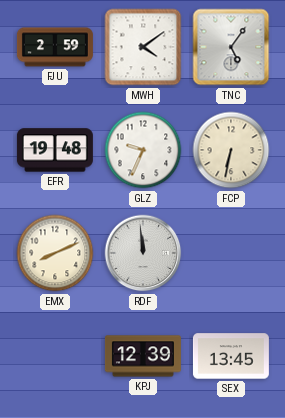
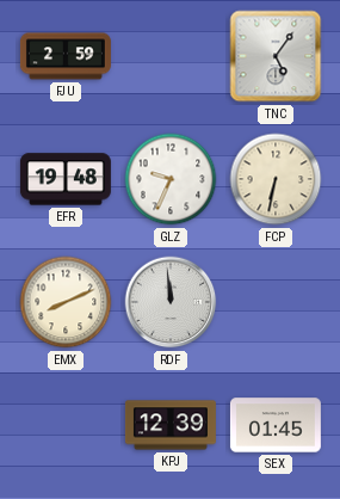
MWH: 4:09 -> none
SEX: 13:45 -> 01:45
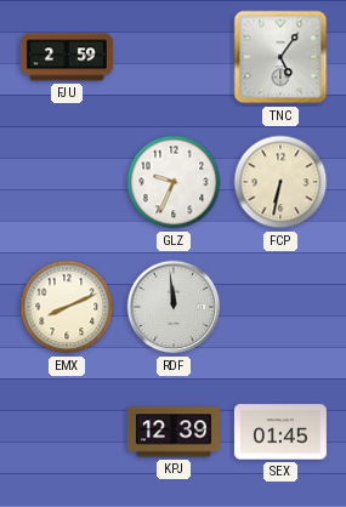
EFR: 19:48 -> none
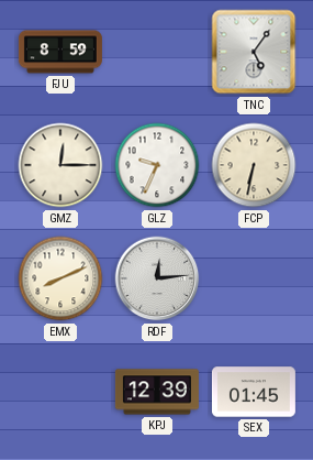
FJU: 2:59 -> 8:59
GMZ: none -> 12:15
RDF: 11:59 -> 12:14
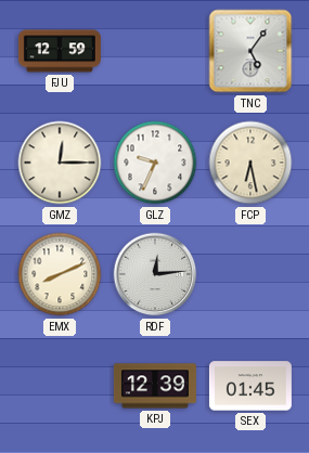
FJU: 8:59 -> 12:59
FCP: 6:32 -> 6:28
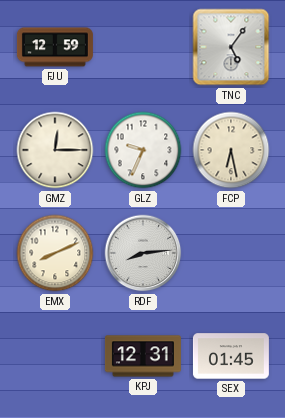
RDF: 12:14 -> 8:14
KPJ: 12:39 -> 12:31
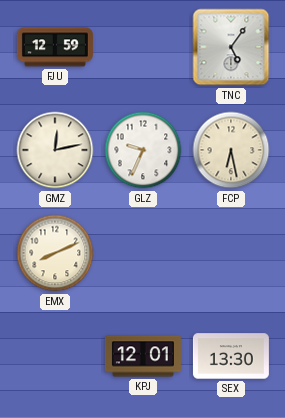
GMZ: 12:15 -> 12:13
RDF: 8:14 -> none
KPJ: 12:31 -> 12:01
SEX: 01:45 -> 13:30
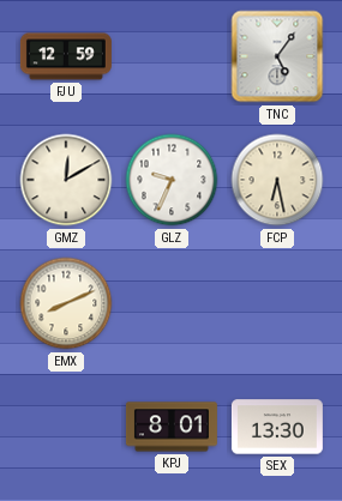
GMZ: 12:13 -> 12:10
KPJ: 12:01 -> 8:01
